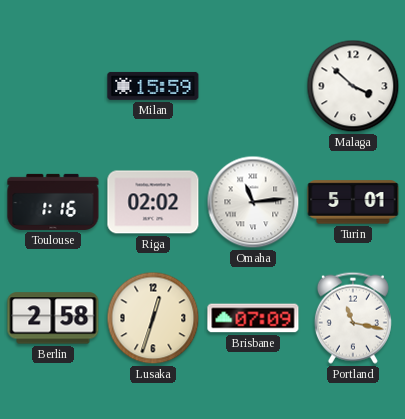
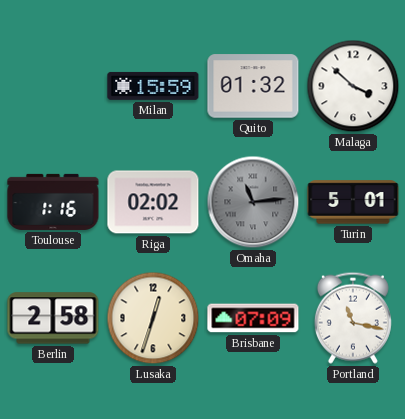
Quito: none -> 01:32
Omaha dial: white -> grey
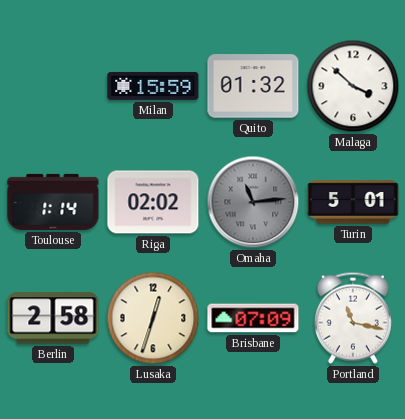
Toulouse: 1:16 -> 1:14
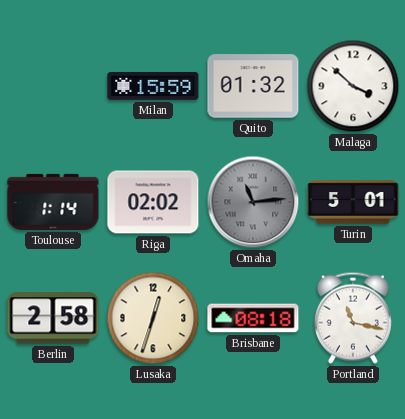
Brisbane: 07:09 -> 08:18
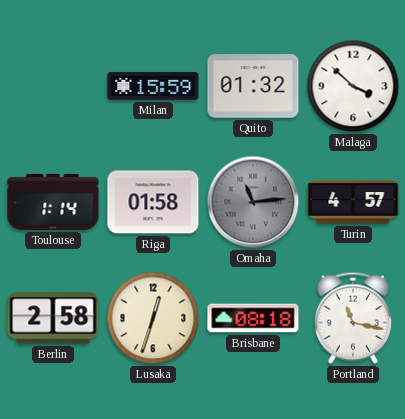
Riga: 02:02 -> 01:58
Turin: 5:01 -> 4:57
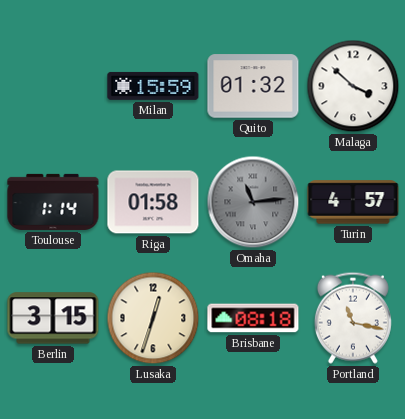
Berlin: 2:58 -> 3:15
